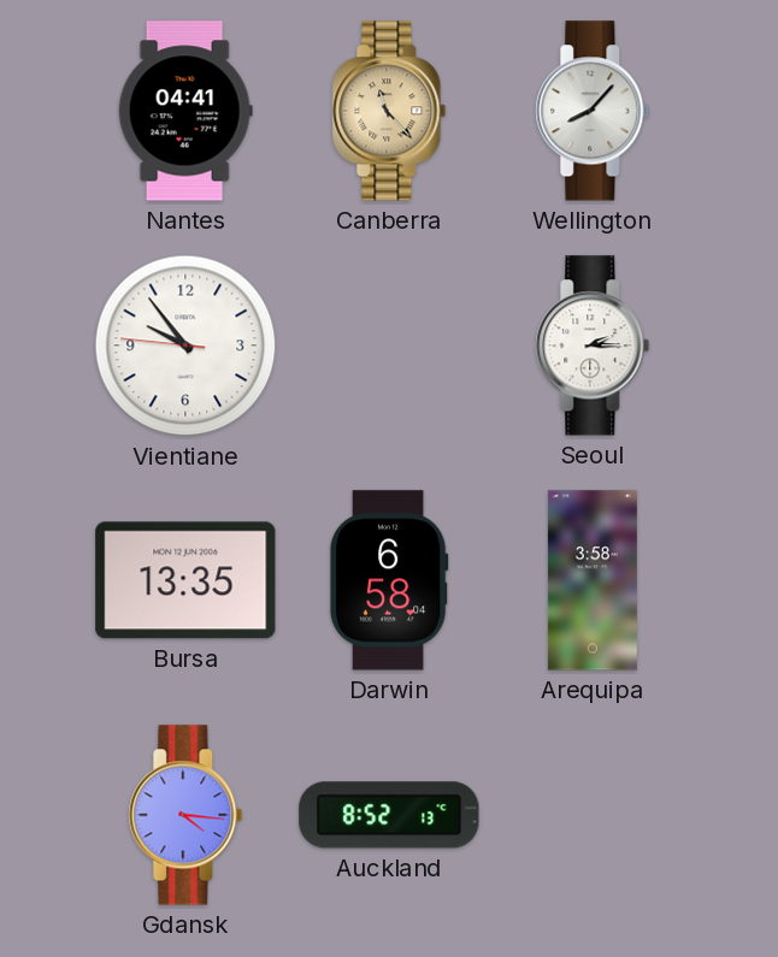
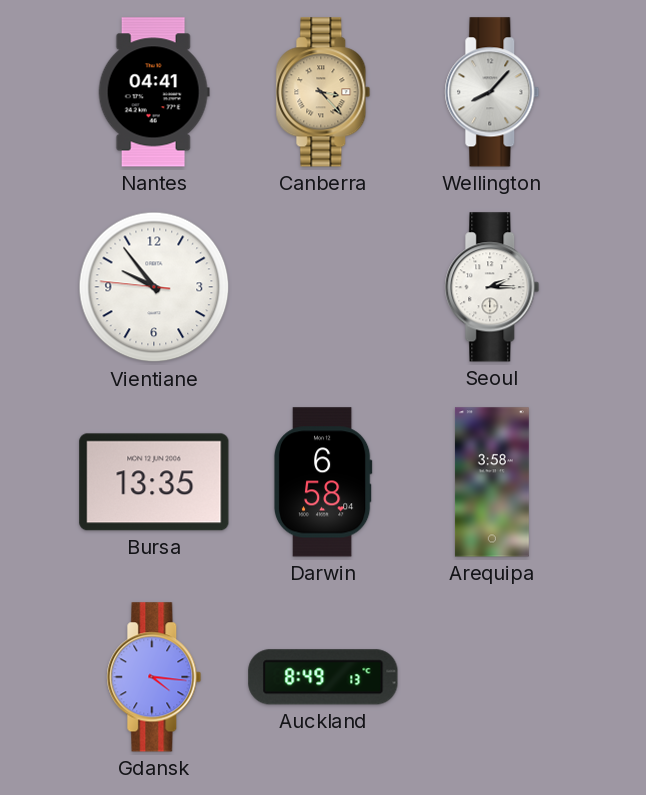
Canberra: 11:23 -> 3:23
Auckland: 8:52 -> 8:49
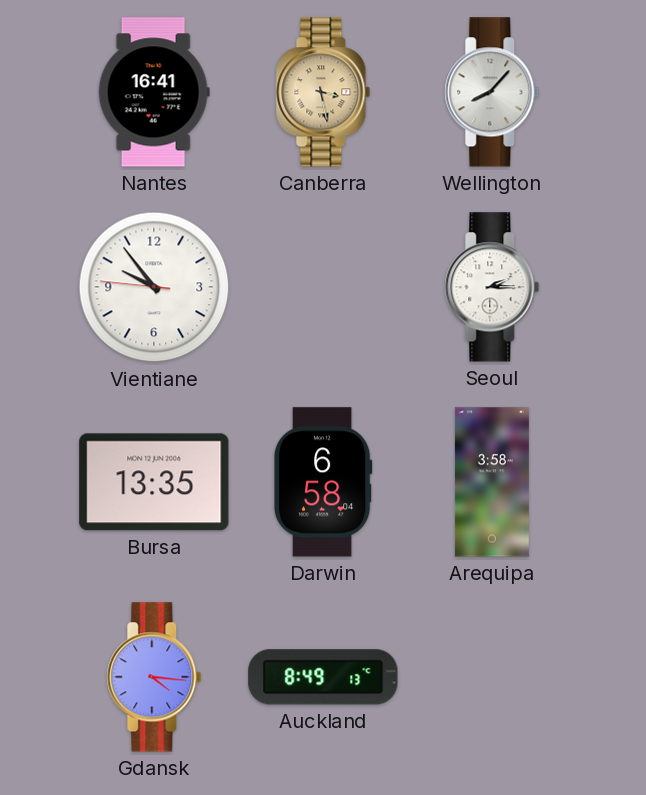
Nantes: 04:41 -> 16:41
Canberra: 3:23 -> 3:28
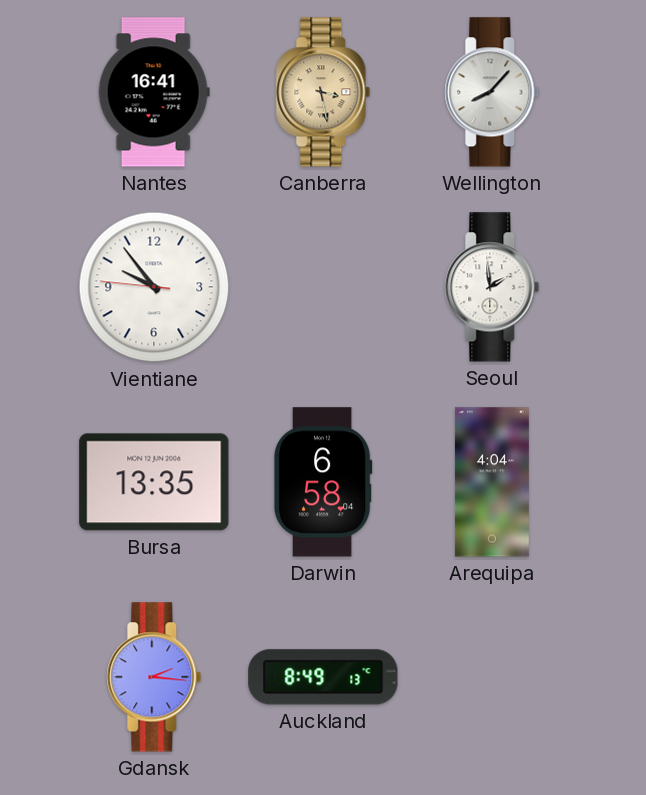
Seoul: 2:15 -> 1:59
Arequipa: 3:58 -> 4:04
Gdansk: 4:16 -> 2:16
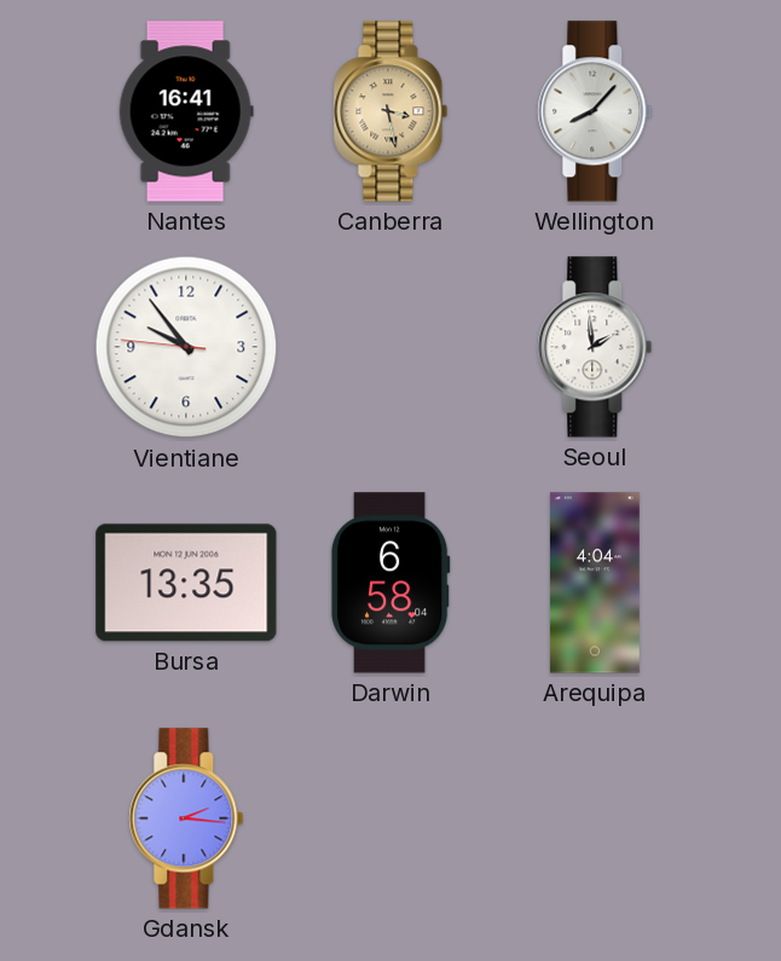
Auckland: 8:49 -> none
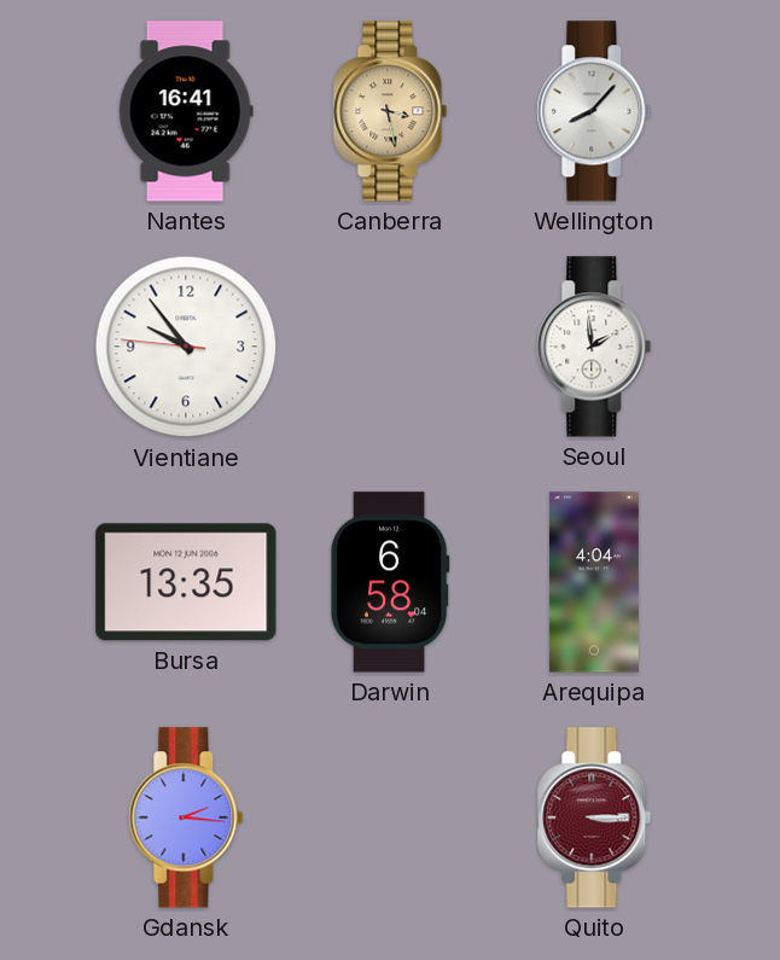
Quito: none -> 3:15
